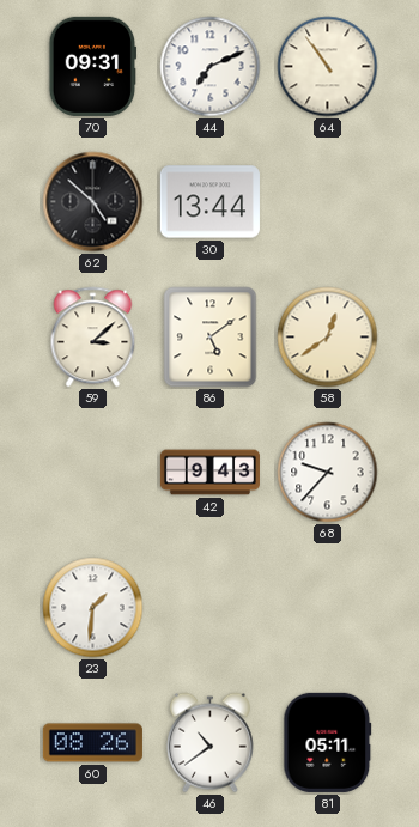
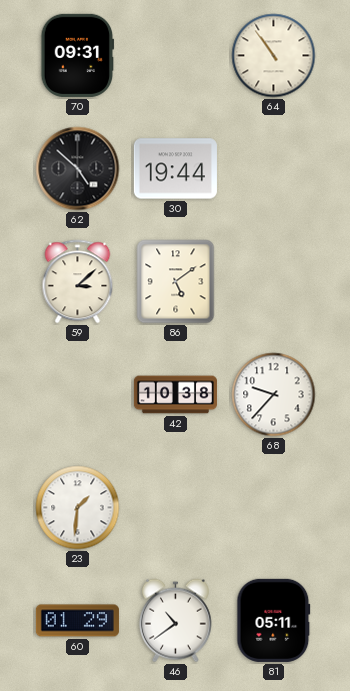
44: 7:11 -> none
30: 13:44 -> 19:44
58: 12:39 -> none
42: 9:43 -> 10:38
60: 08:26 -> 01:29
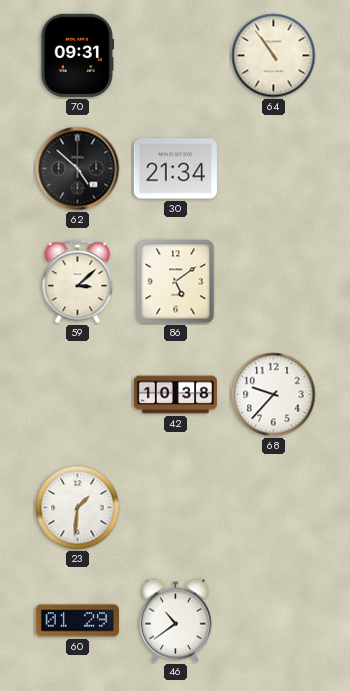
30: 19:44 -> 21:34
81: 05:11 -> none
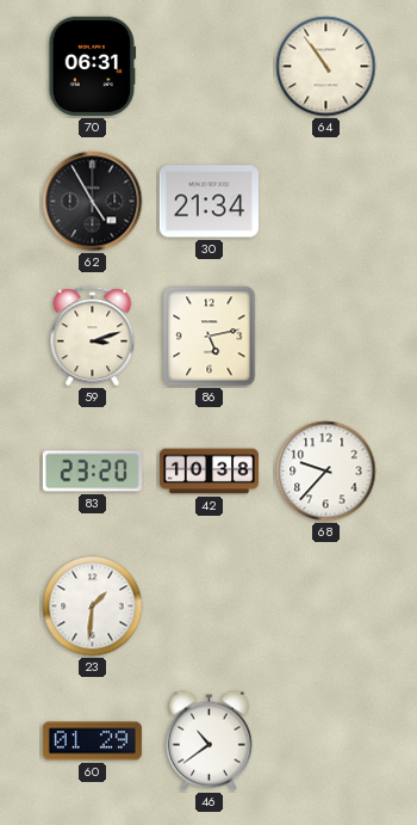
70: 09:31 -> 06:31
62: 4:52 -> 4:55
59: 3:08 -> 3:12
86: 5:09 -> 5:13
83: none -> 23:20
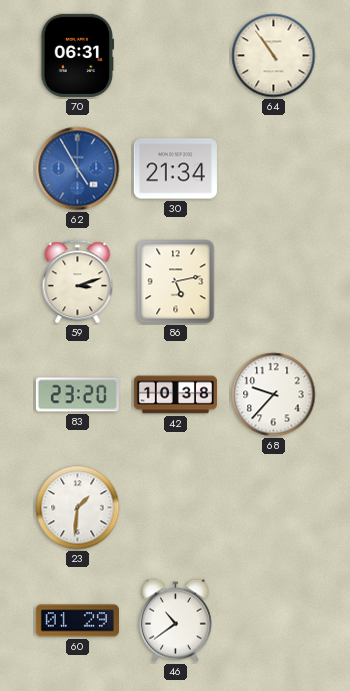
62 dial: black -> blue
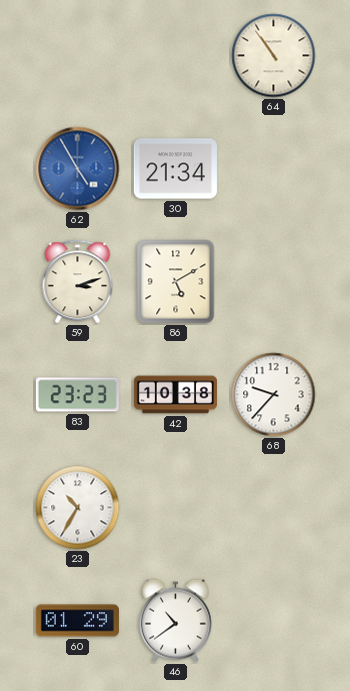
70: 06:31 -> none
86: 5:13 -> 5:10
83: 23:20 -> 23:23
23: 1:31 -> 10:35
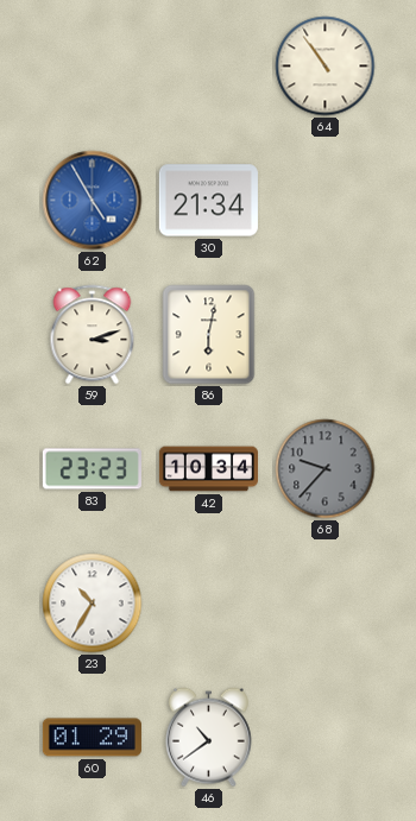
86: 5:10 -> 6:02
42: 10:38 -> 10:34
68 dial: white -> grey
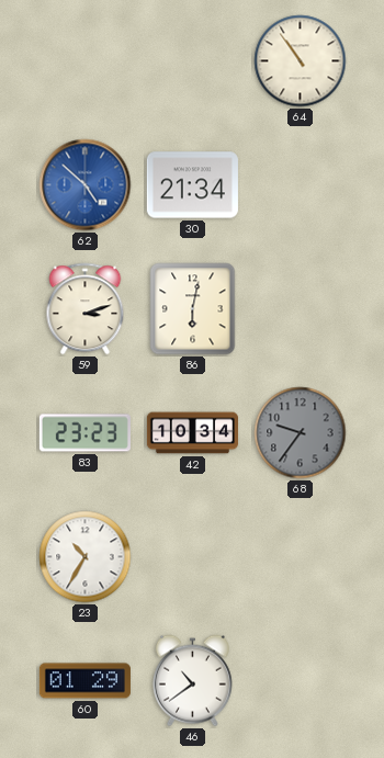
62: 4:55 -> 4:52
68: 9:37 -> 9:36
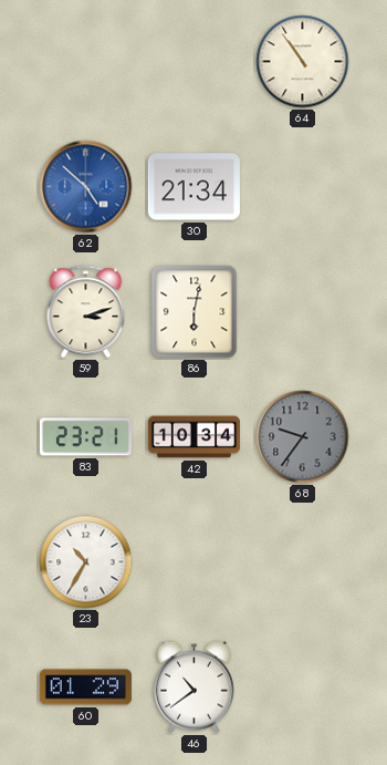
83: 23:23 -> 23:21
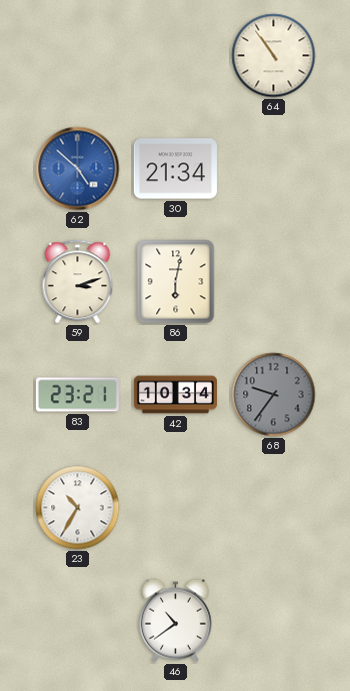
60: 01:29 -> none
